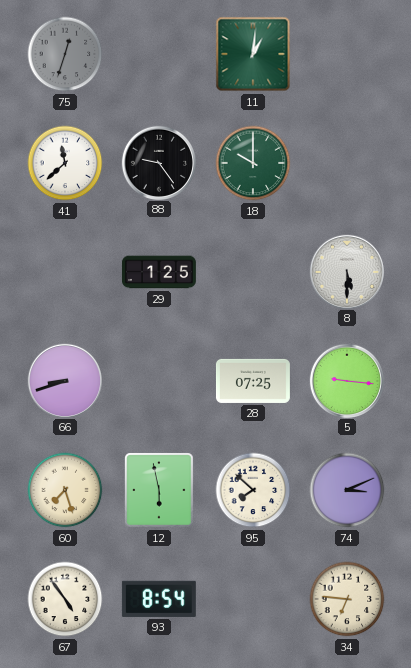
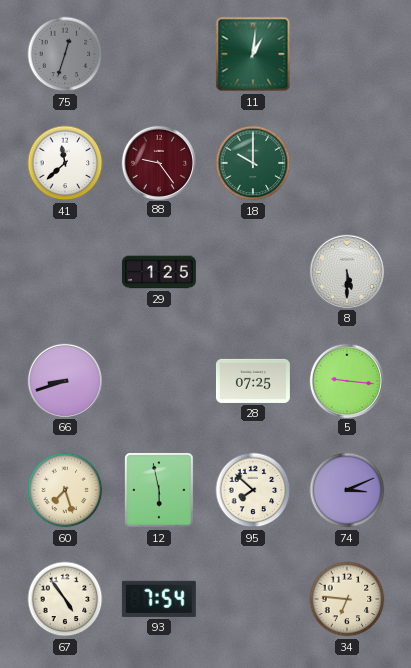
88 dial: black -> burgundy
93: 8:54 -> 7:54
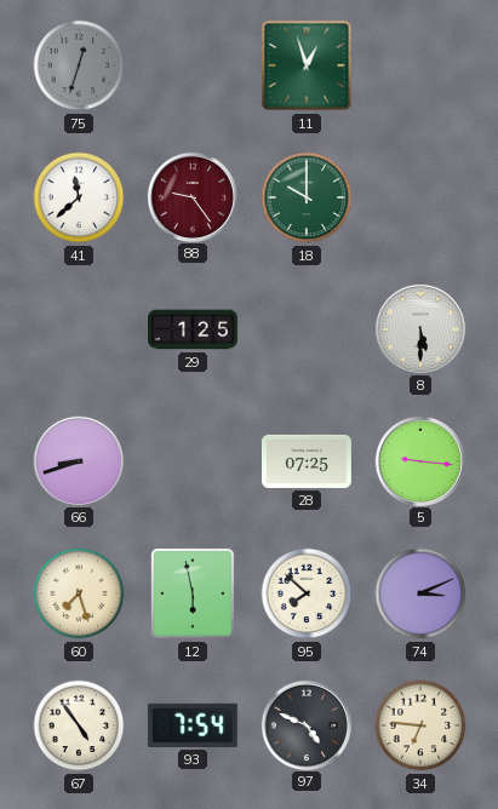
11: 1:01 -> 12:57
97: none -> 4:49
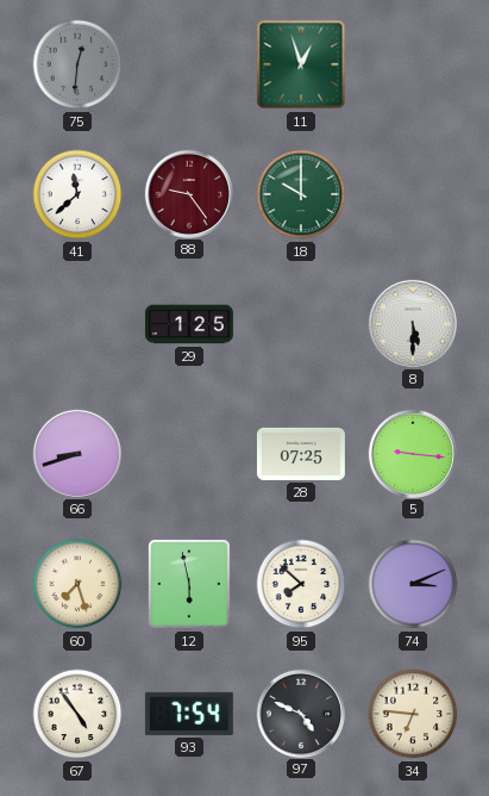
75: 12:33 -> 12:31
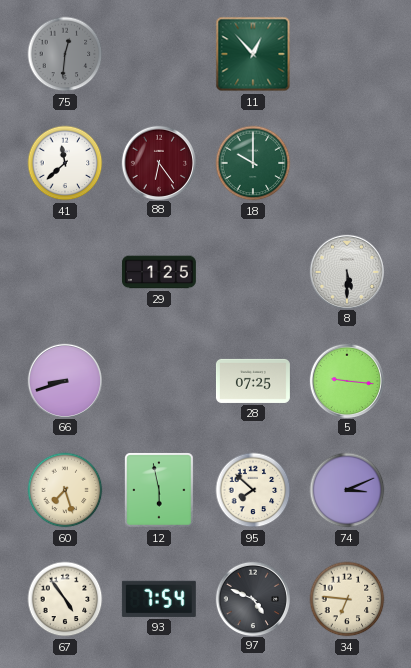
11: 12:57 -> 12:53
88: 9:24 -> 6:24
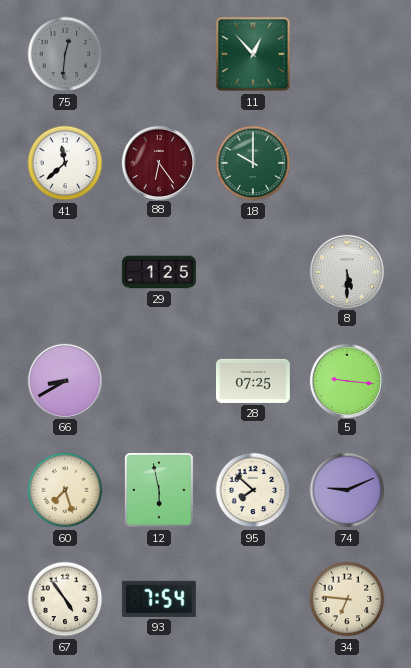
66: 8:42 -> 8:40
74: 3:11 -> 9:11
97: 4:49 -> none
